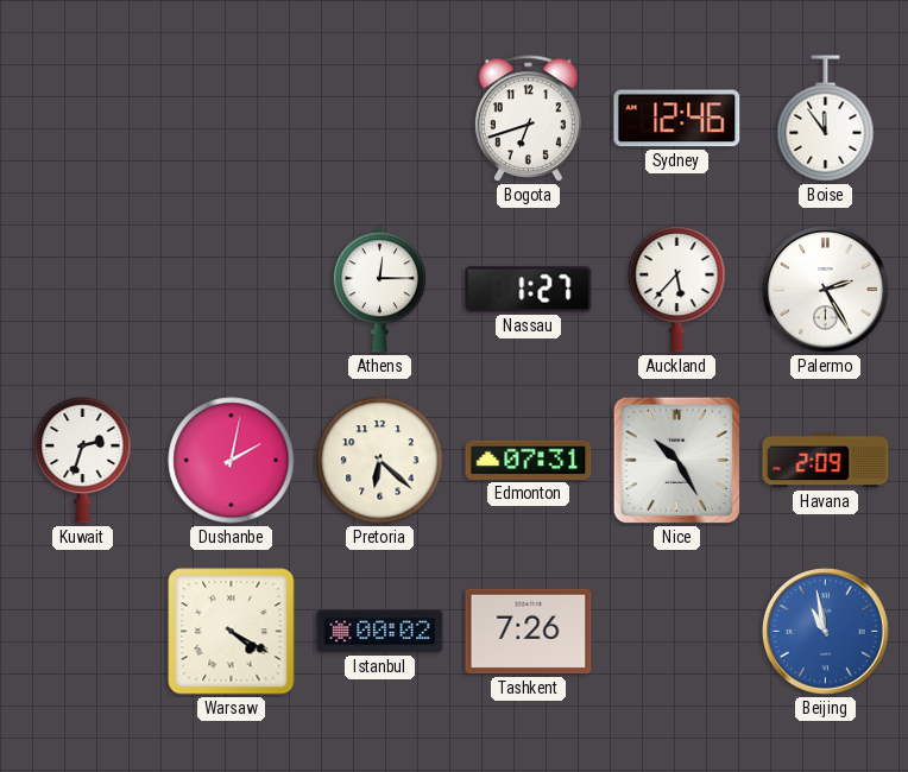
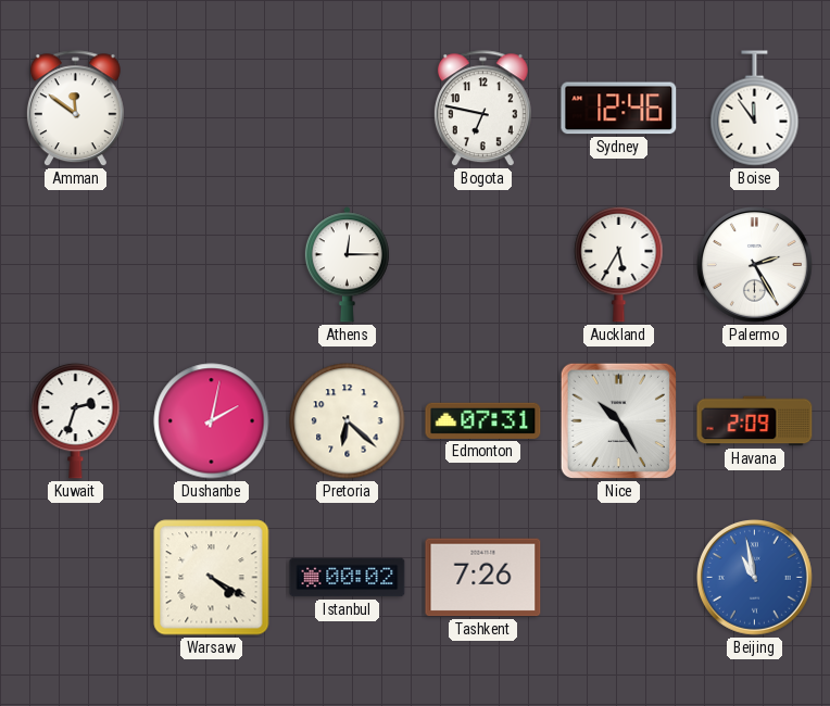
Amman: none -> 11:51
Bogota: 6:42 -> 6:47
Nassau: 1:27 -> none
Auckland: 5:37 -> 5:35
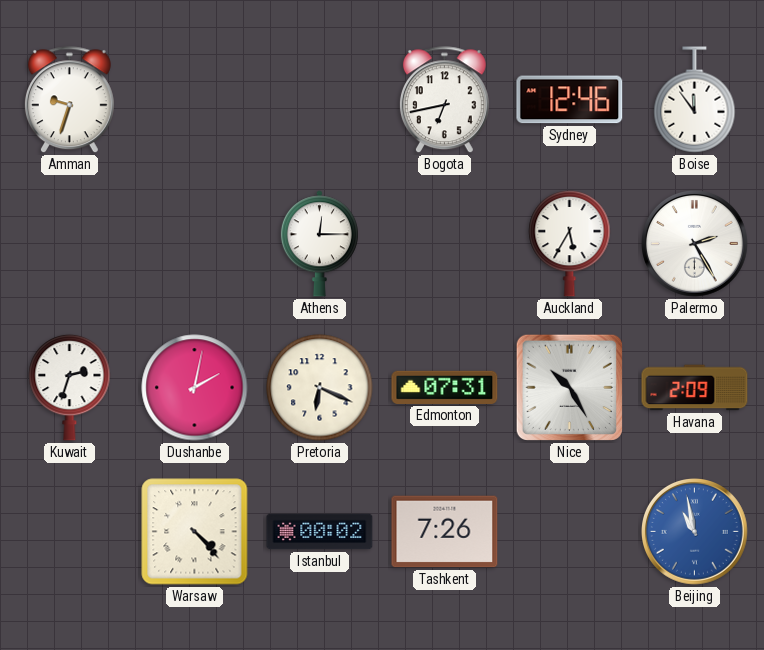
Amman: 11:51 -> 9:33
Bogota: 6:47 -> 6:43
Pretoria: 6:22 -> 6:19
Warsaw: 4:20 -> 4:23
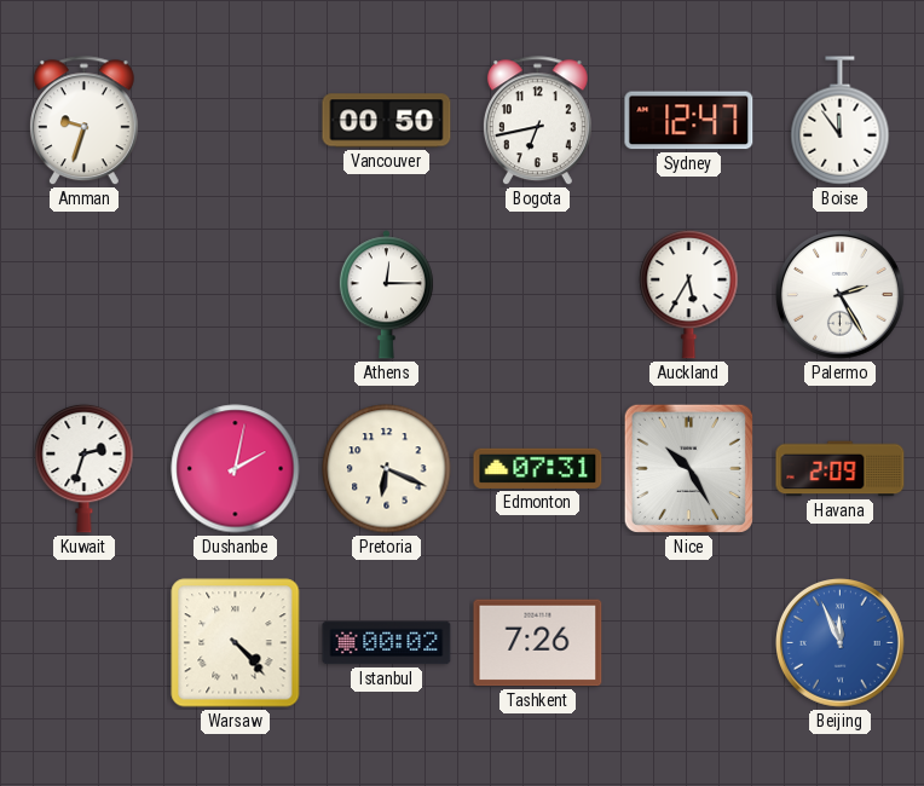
Vancouver: none -> 00:50
Sydney: 12:46 -> 12:47
Beijing: 10:58 -> 11:56
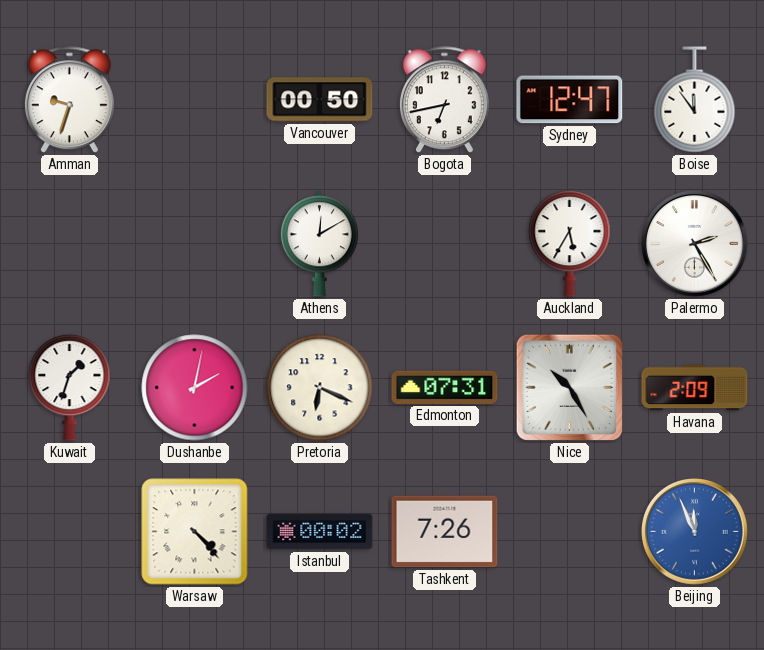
Athens: 12:15 -> 12:10
Kuwait: 2:33 -> 1:33
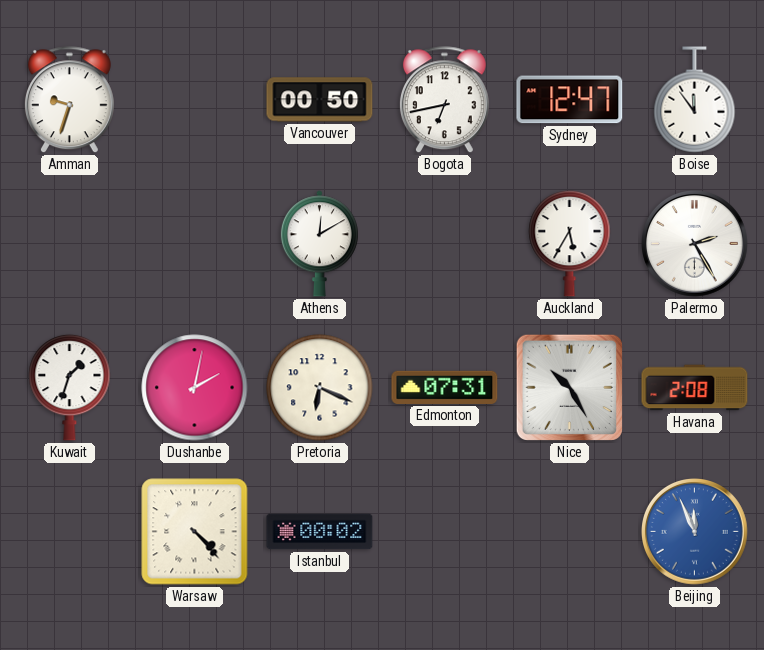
Havana: 2:09 -> 2:08
Tashkent: 7:26 -> none
